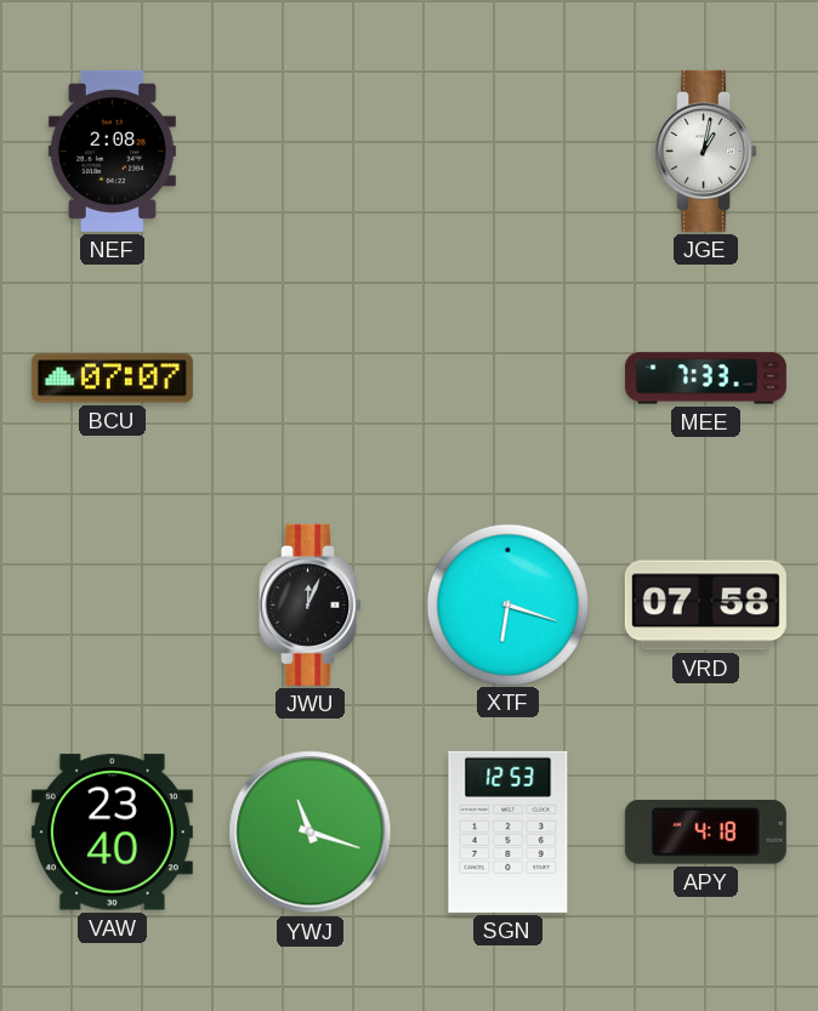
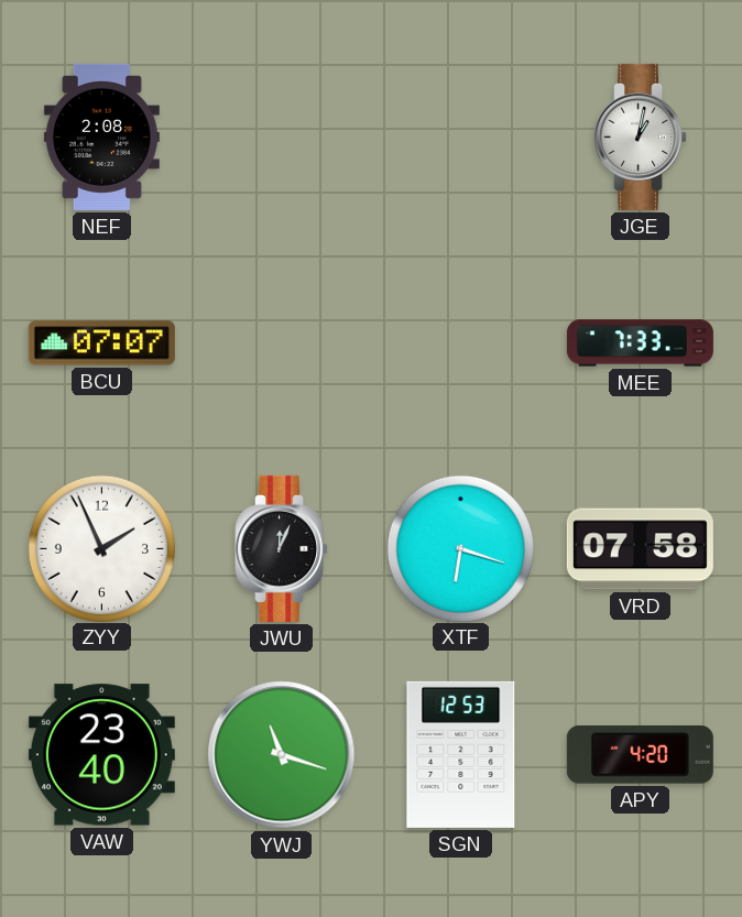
ZYY: none -> 1:56
APY: 4:18 -> 4:20
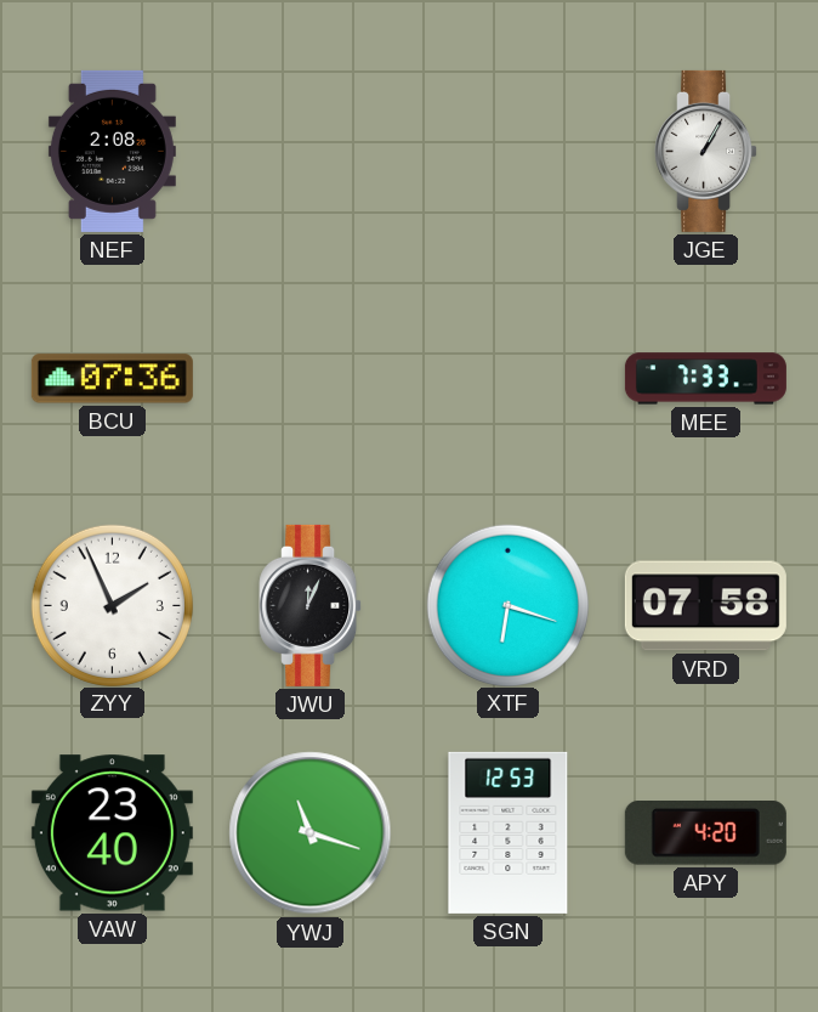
JGE: 1:02 -> 1:05
BCU: 07:07 -> 07:36
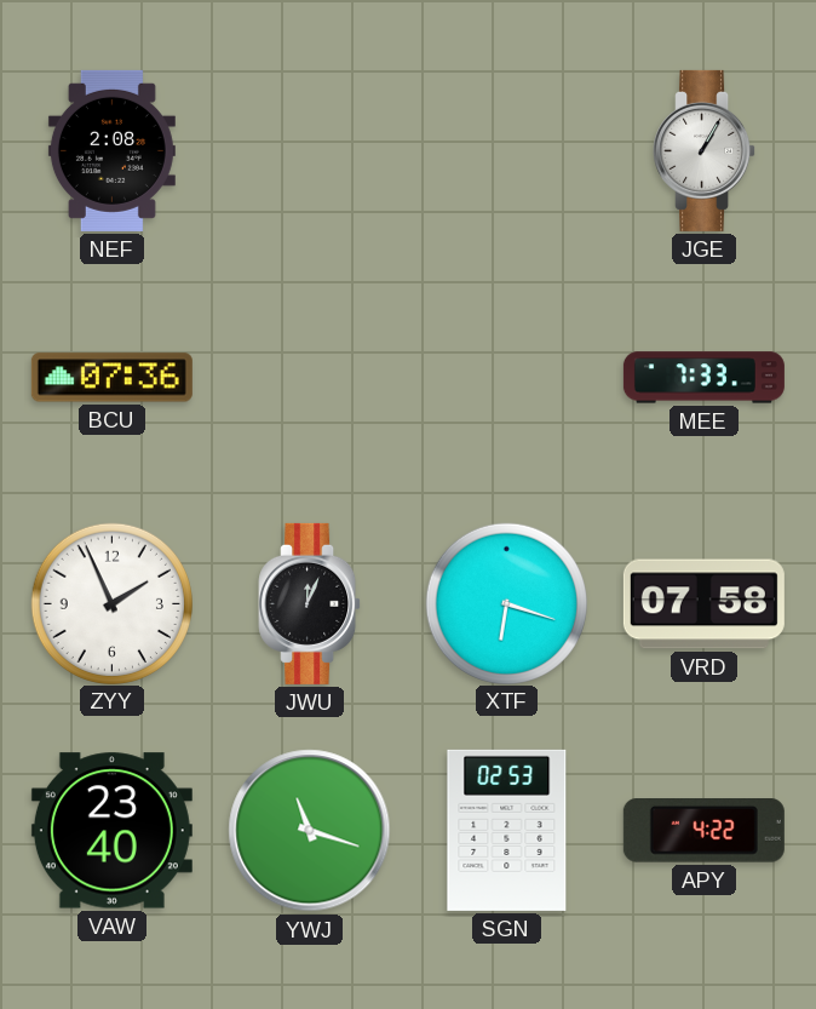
SGN: 12:53 -> 02:53
APY: 4:20 -> 4:22
